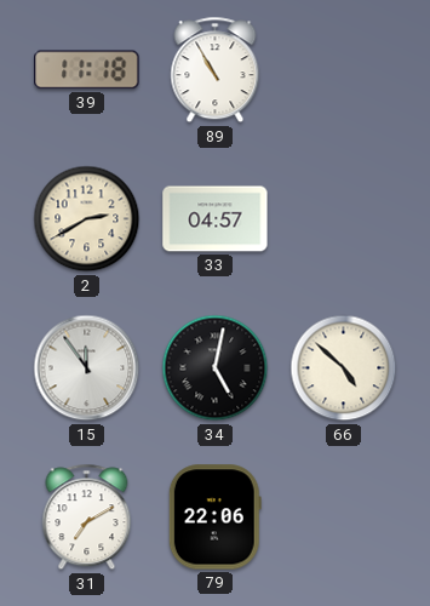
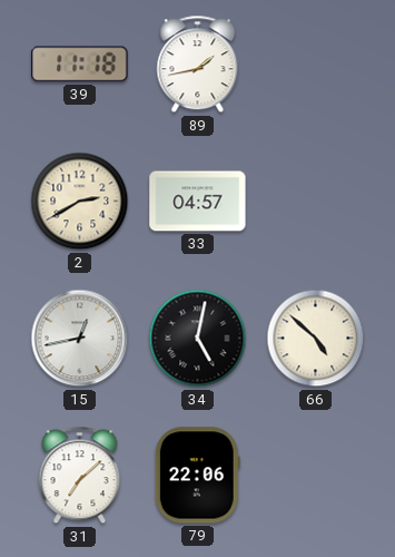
89: 10:55 -> 1:43
15: 11:54 -> 12:43
31: 7:10 -> 7:08
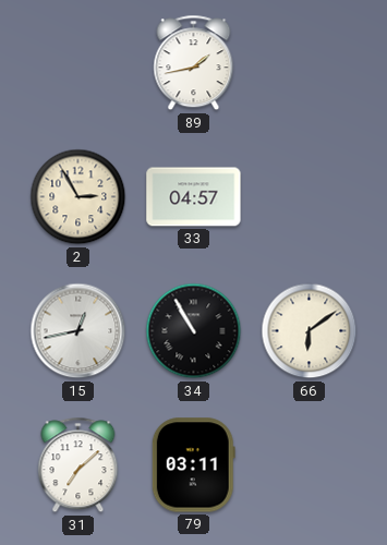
39: 11:18 -> none
2: 2:40 -> 2:55
34: 5:02 -> 10:55
66: 4:52 -> 6:09
79: 22:06 -> 03:11
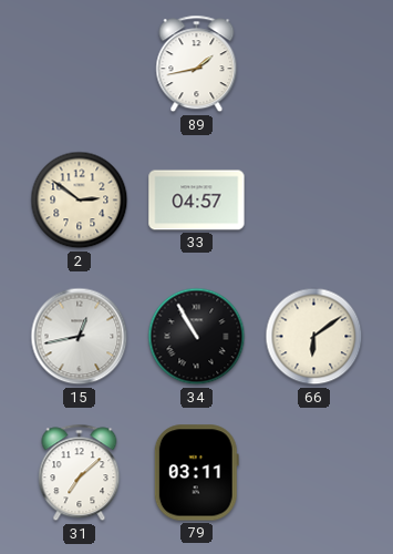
2: 2:55 -> 2:51
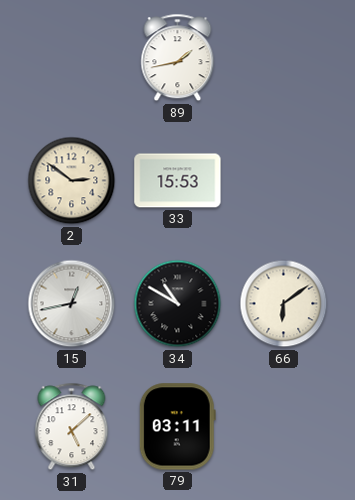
33: 04:57 -> 15:53
34: 10:55 -> 10:50
31: 7:08 -> 5:08
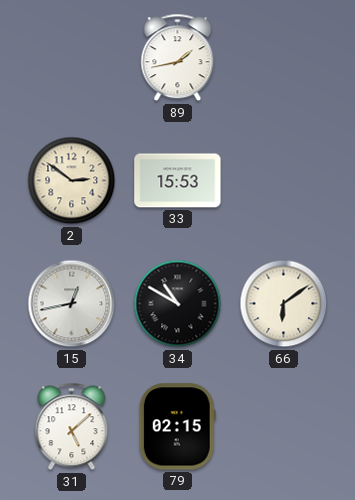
79: 03:11 -> 02:15
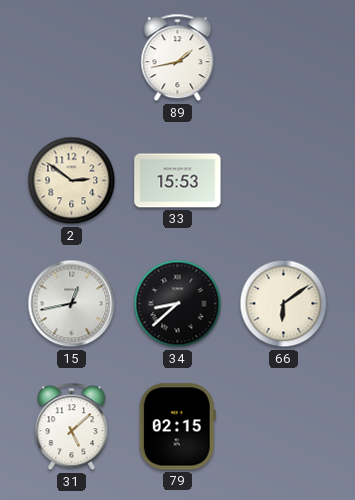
34: 10:50 -> 8:38
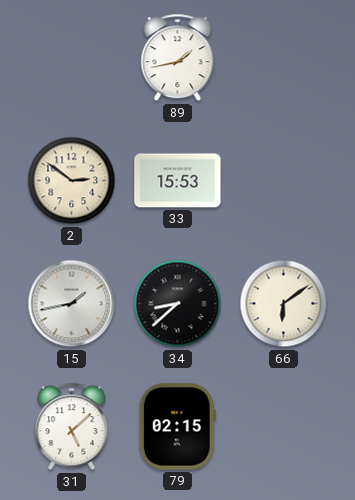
15: 12:43 -> 1:43
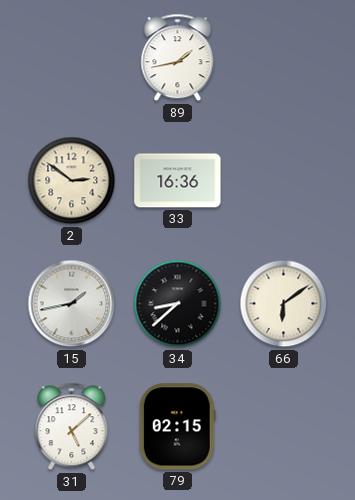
33: 15:53 -> 16:36
